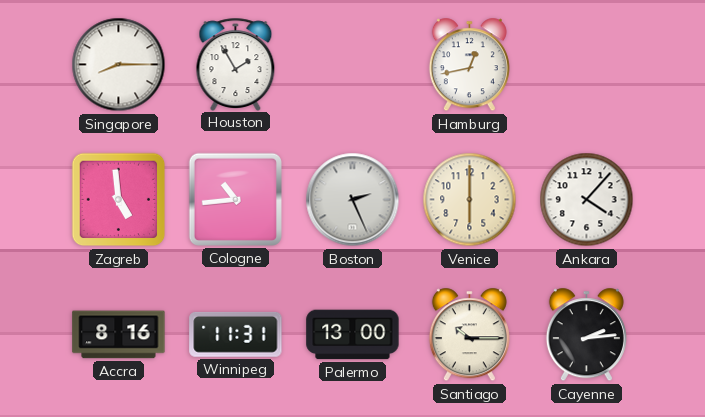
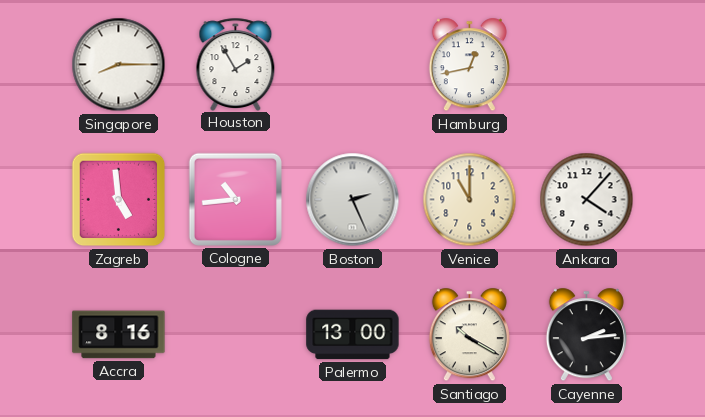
Venice: 6:00 -> 11:00
Winnipeg: 11:31 -> none
Santiago: 10:15 -> 10:20
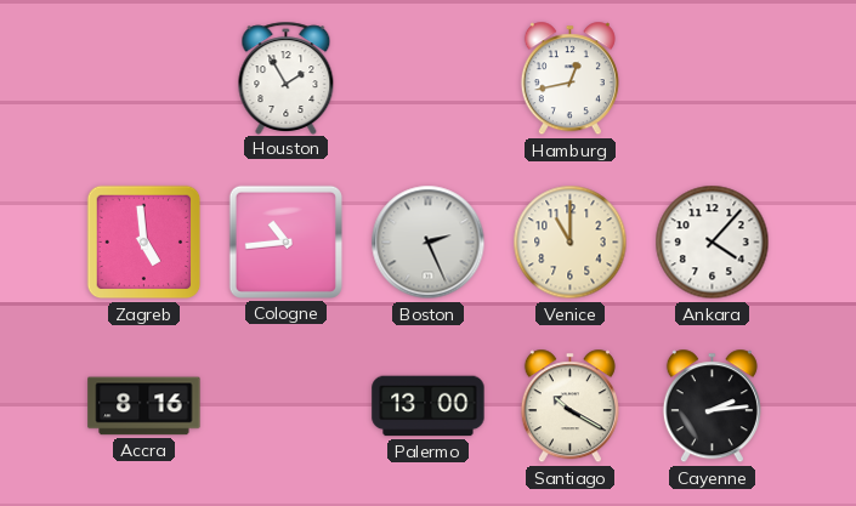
Singapore: 8:15 -> none
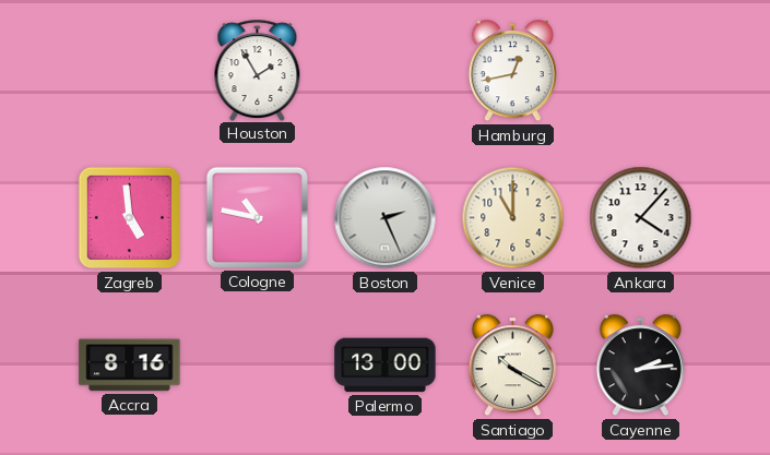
Cologne: 10:44 -> 10:47
